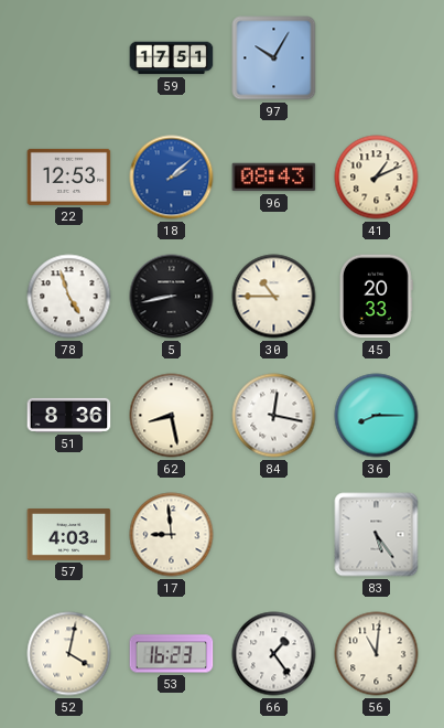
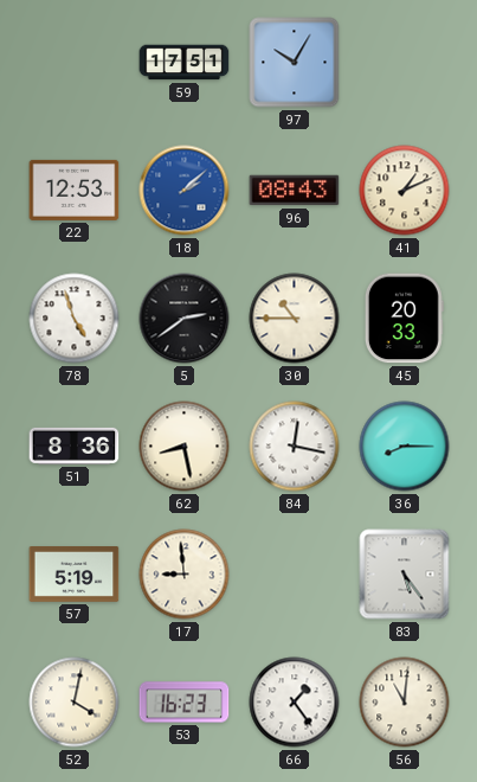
5: 8:43 -> 2:39
57: 4:03 -> 5:19
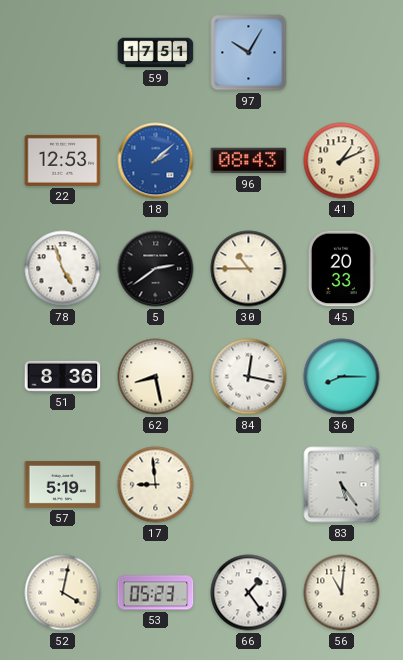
53: 16:23 -> 05:23
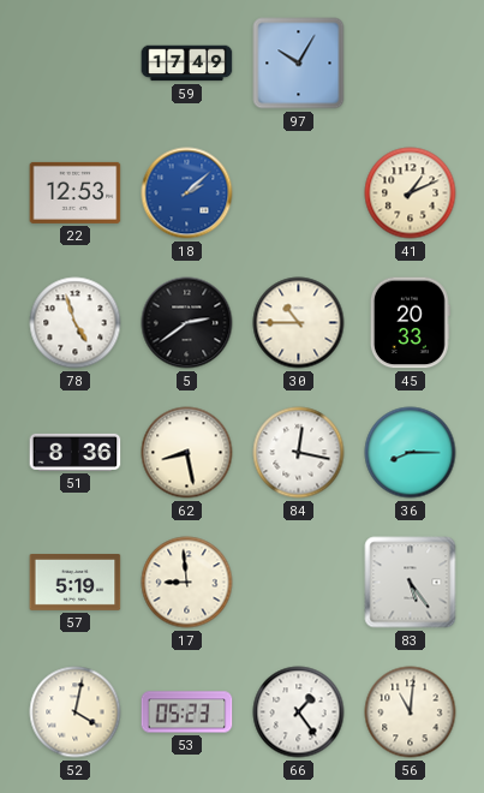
59: 17:51 -> 17:49
96: 08:43 -> none
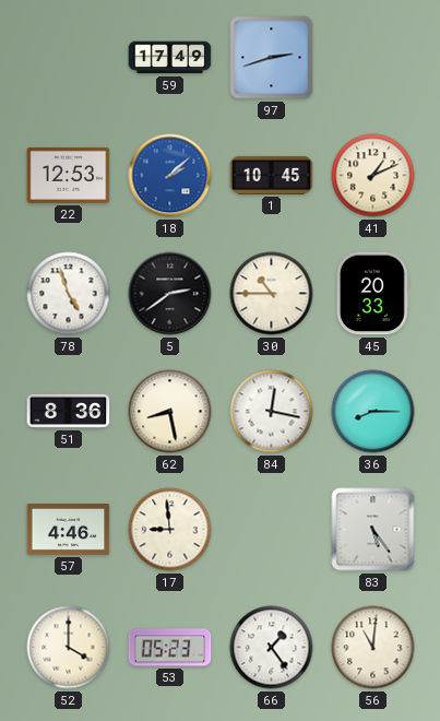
97: 10:05 -> 2:42
1: none -> 10:45
57: 5:19 -> 4:46
52: 4:02 -> 4:00
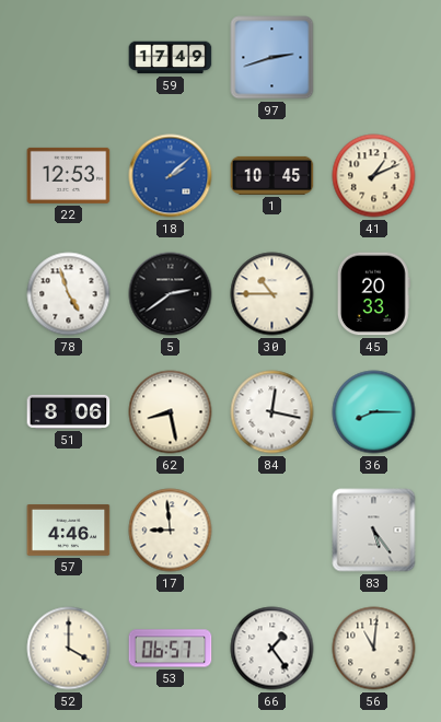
51: 8:36 -> 8:06
53: 05:23 -> 06:57
